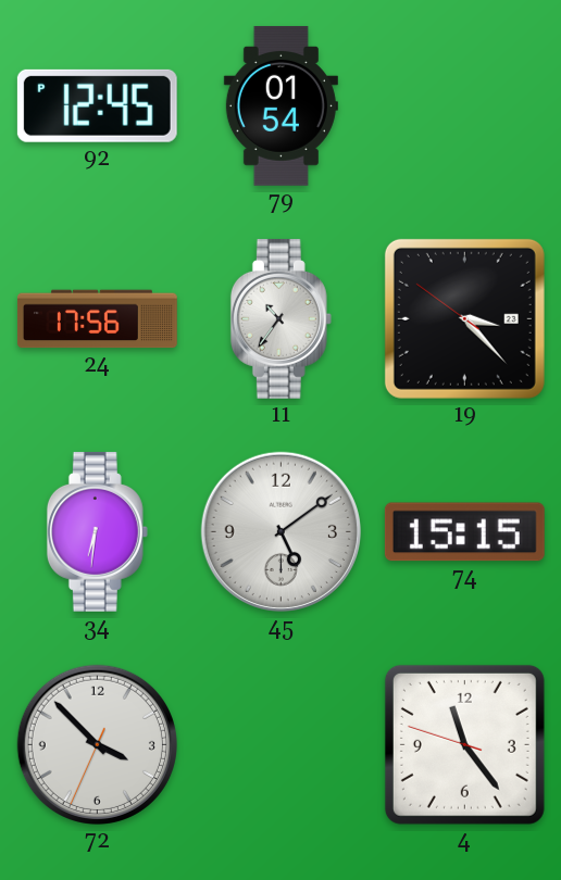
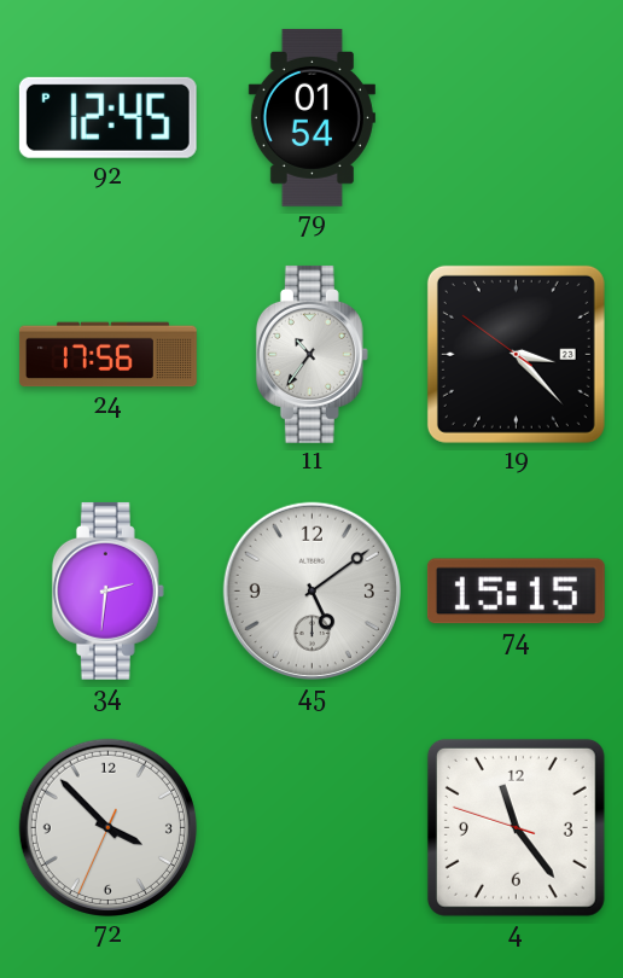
34: 6:31 -> 2:31
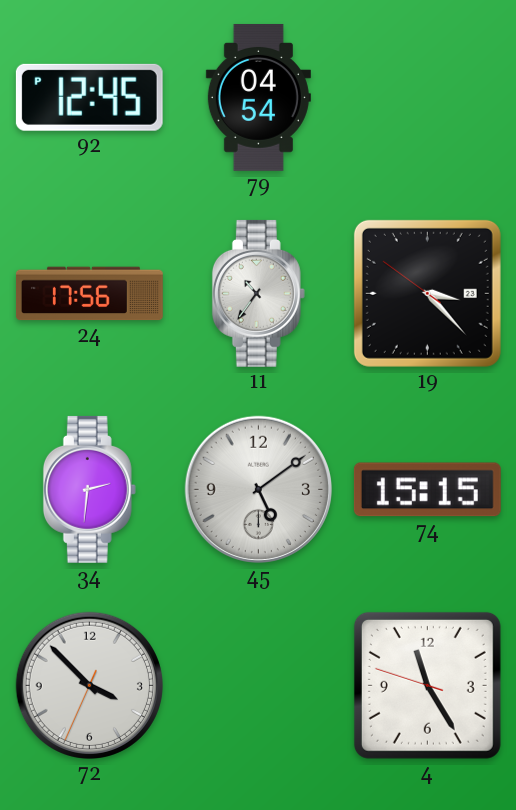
79: 01:54 -> 04:54
4: 11:23 -> 11:24
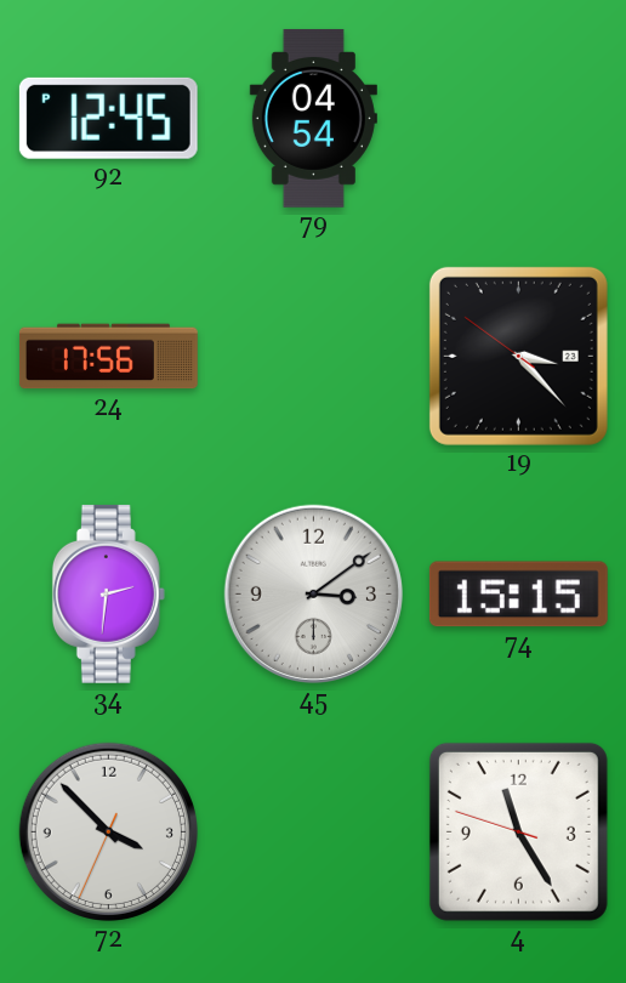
11: 10:36 -> none
45: 5:09 -> 3:09
